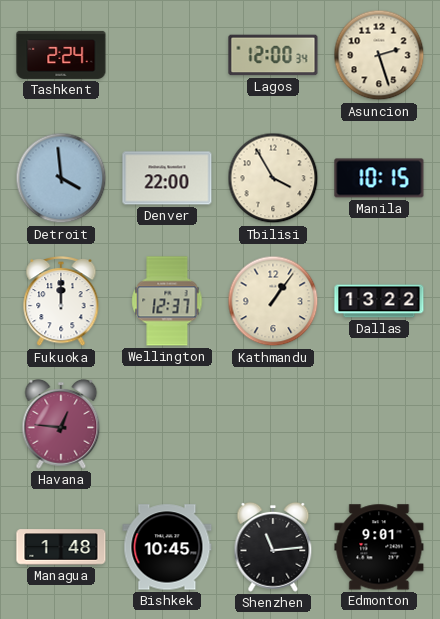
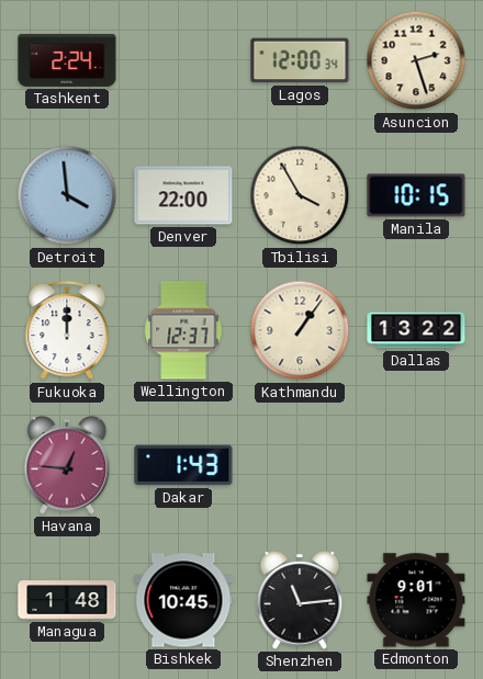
Dakar: none -> 1:43
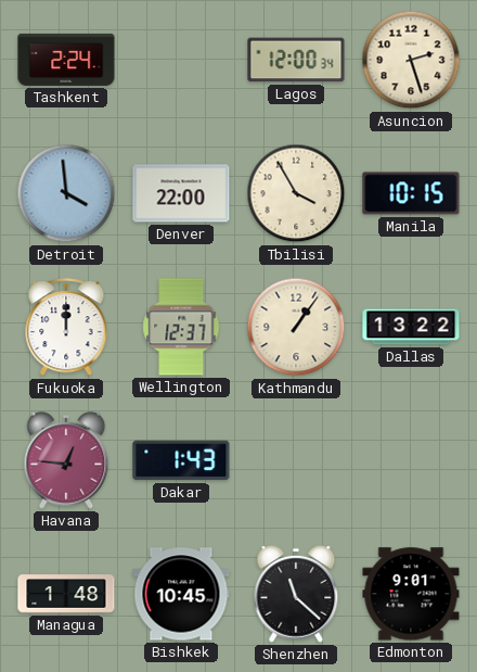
Shenzhen: 11:14 -> 11:22
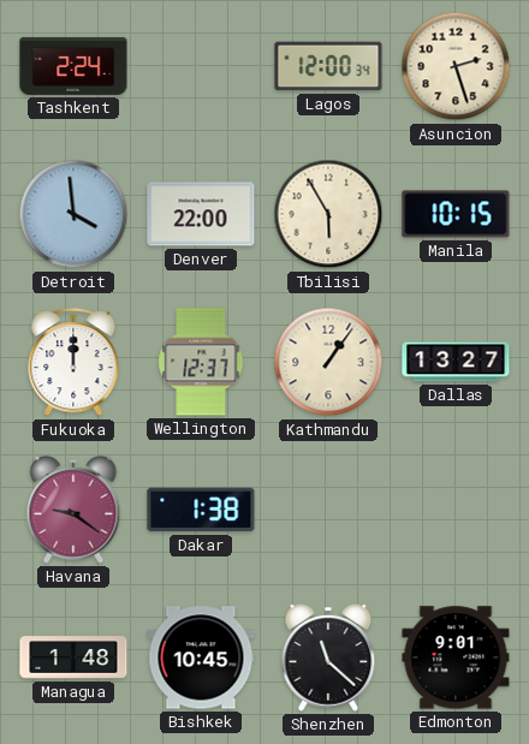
Tbilisi: 3:55 -> 5:55
Dallas: 13:22 -> 13:27
Havana: 12:46 -> 9:21
Dakar: 1:43 -> 1:38
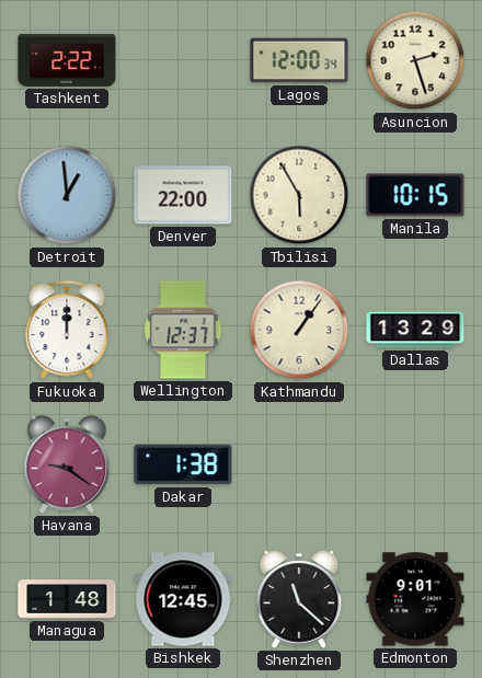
Tashkent: 2:24 -> 2:22
Detroit: 3:59 -> 12:59
Dallas: 13:27 -> 13:29
Bishkek: 10:45 -> 12:45
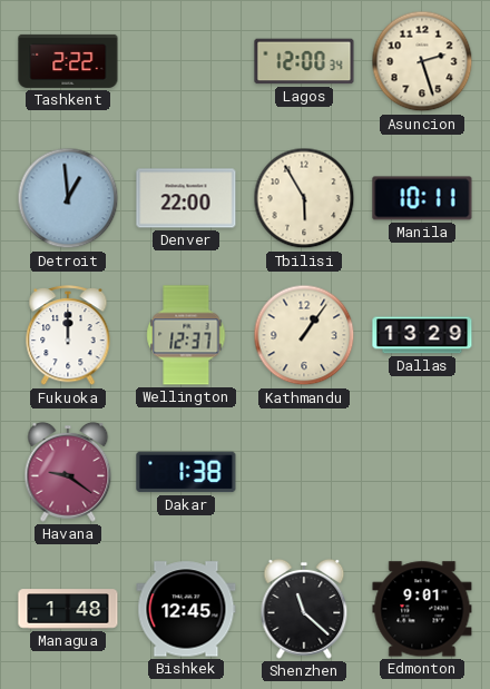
Manila: 10:15 -> 10:11
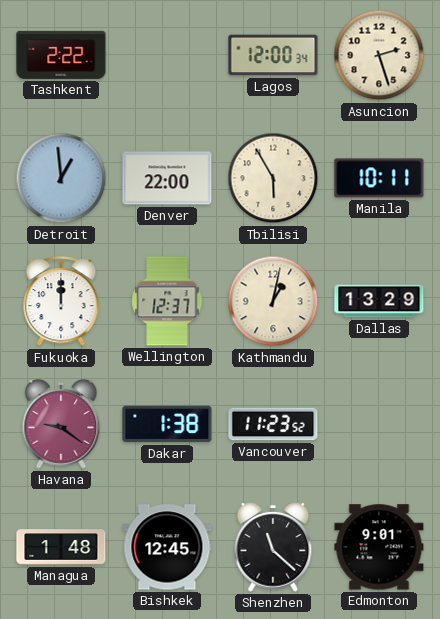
Kathmandu: 1:06 -> 1:02
Vancouver: none -> 11:23
